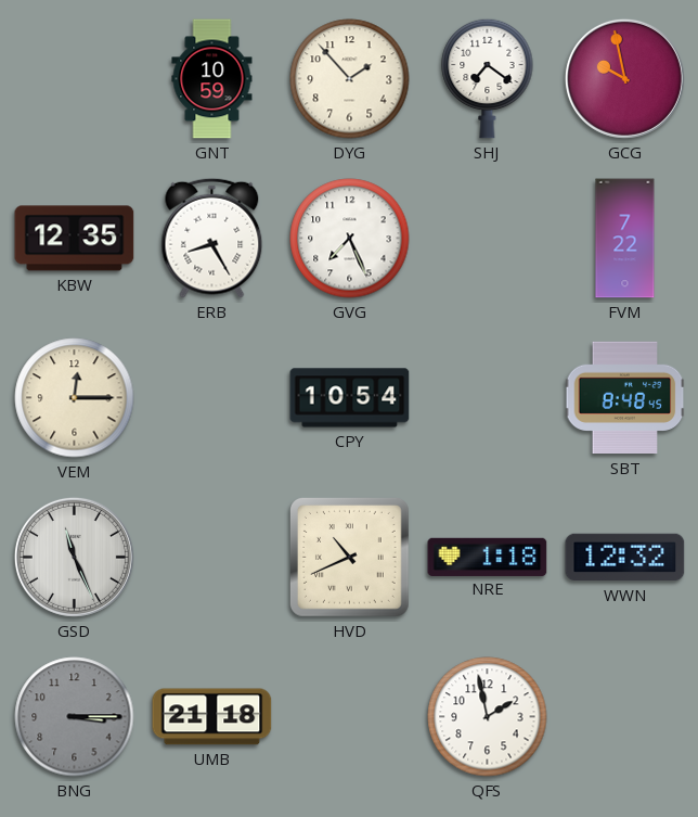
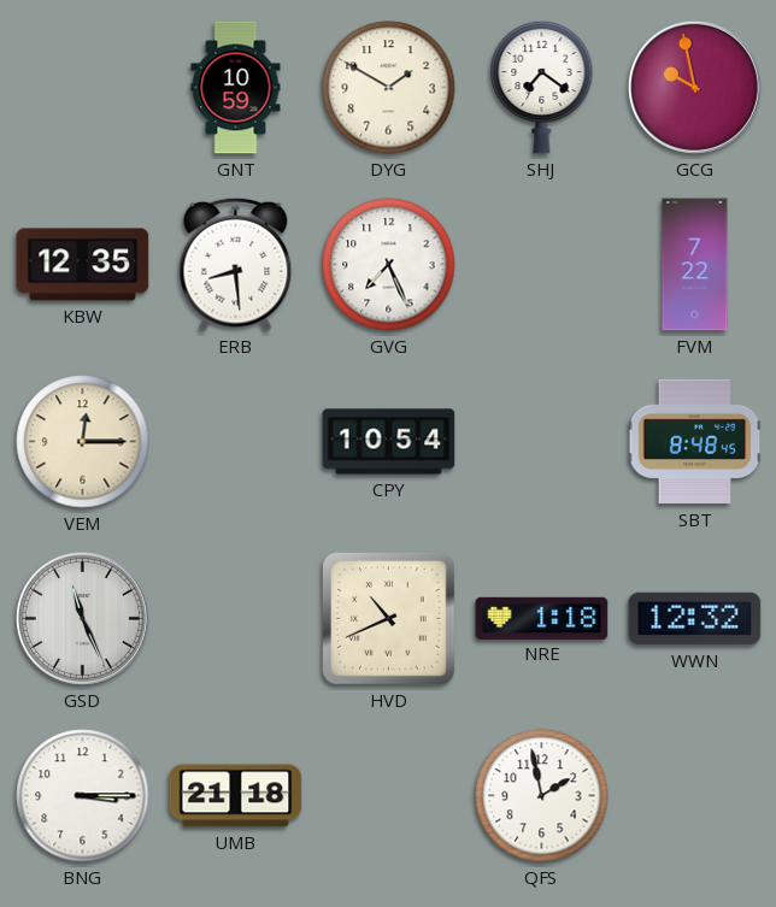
DYG: 1:53 -> 1:50
ERB: 8:25 -> 8:29
BNG dial: grey -> white
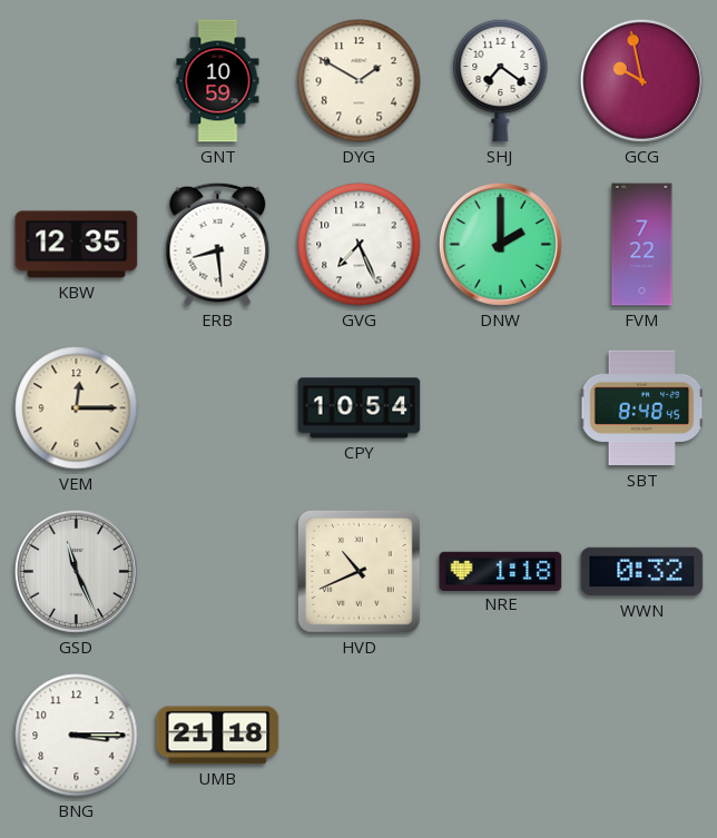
DNW: none -> 2:00
WWN: 12:32 -> 0:32
QFS: 1:58 -> none
